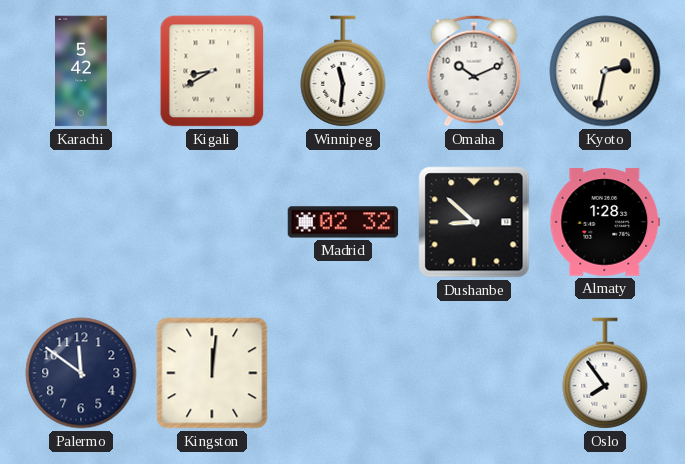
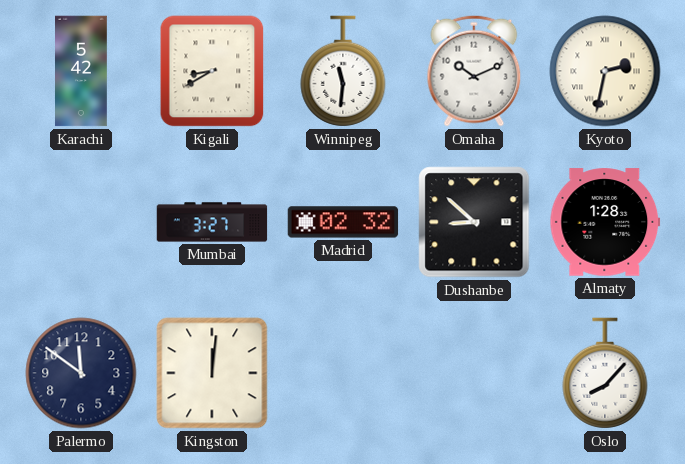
Mumbai: none -> 3:27
Oslo: 7:54 -> 8:07
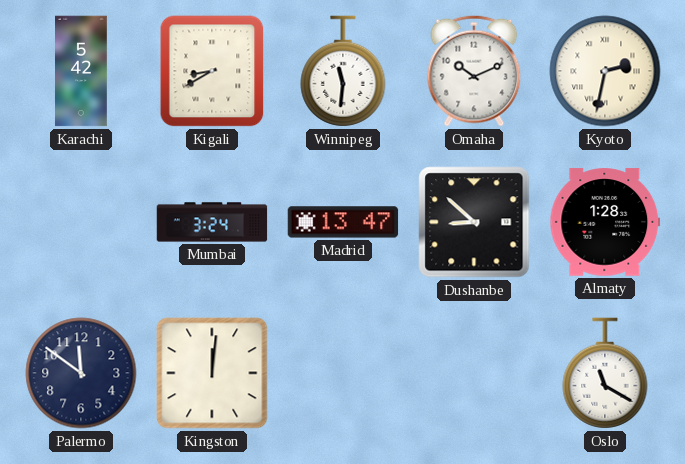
Mumbai: 3:27 -> 3:24
Madrid: 02:32 -> 13:47
Oslo: 8:07 -> 11:20
